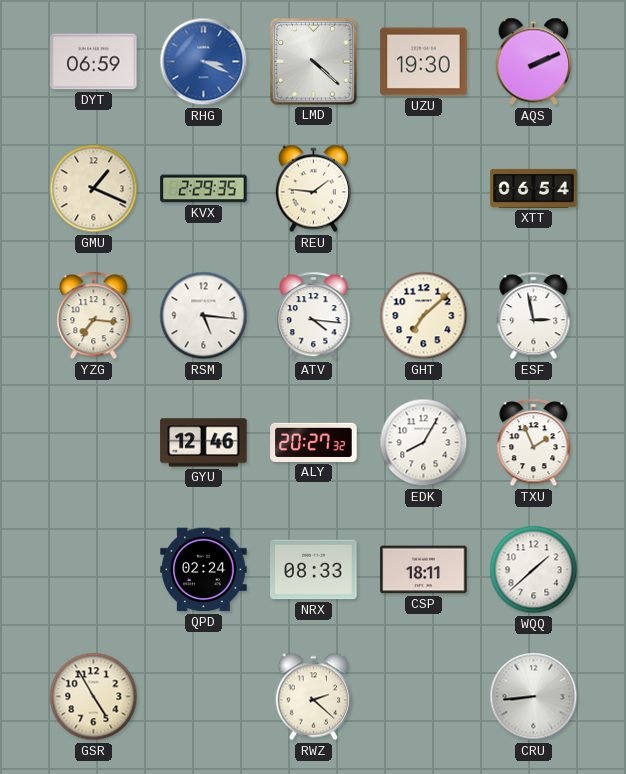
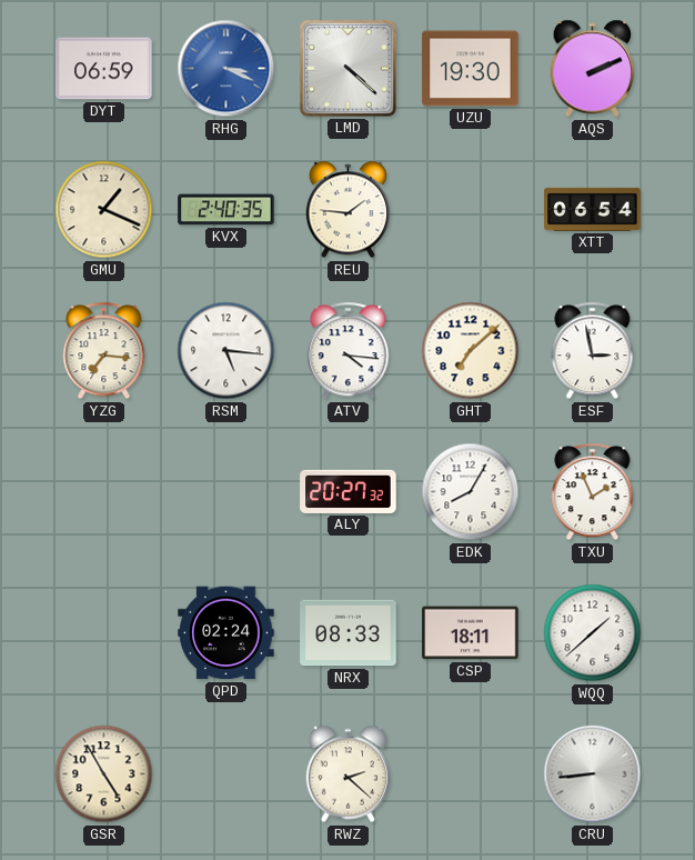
KVX: 2:29 -> 2:40
GYU: 12:46 -> none
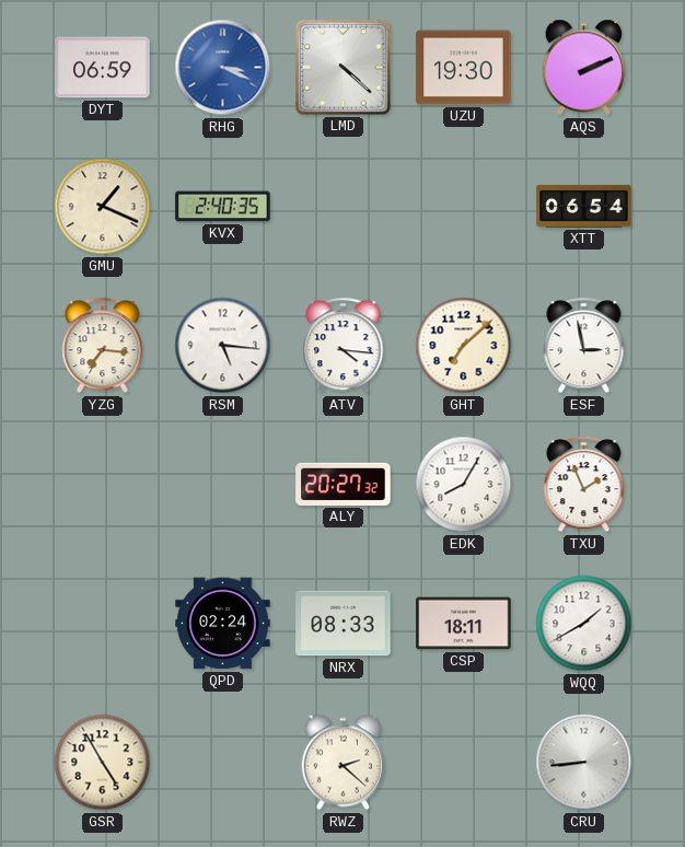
REU: 1:46 -> none
WQQ: 1:38 -> 1:40
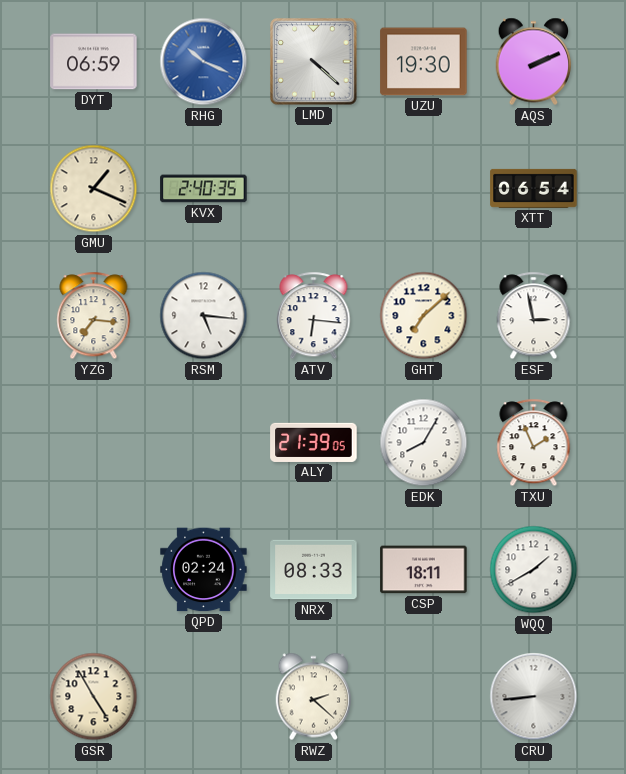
RHG: 3:19 -> 10:19
ATV: 4:16 -> 6:16
ALY: 20:27 -> 21:39
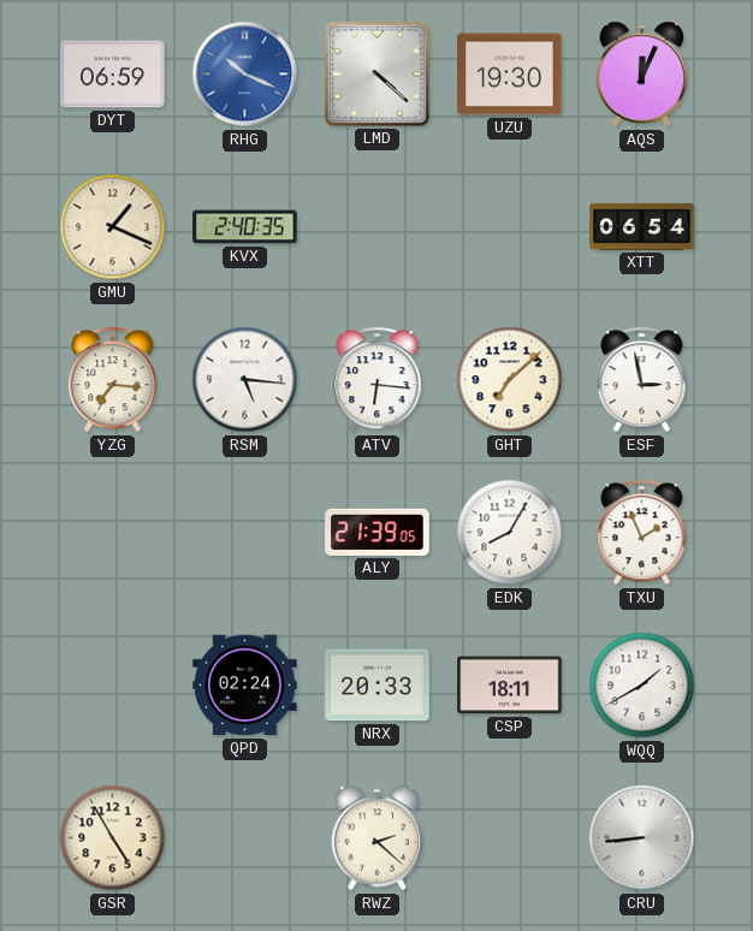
AQS: 2:11 -> 12:04
NRX: 08:33 -> 20:33
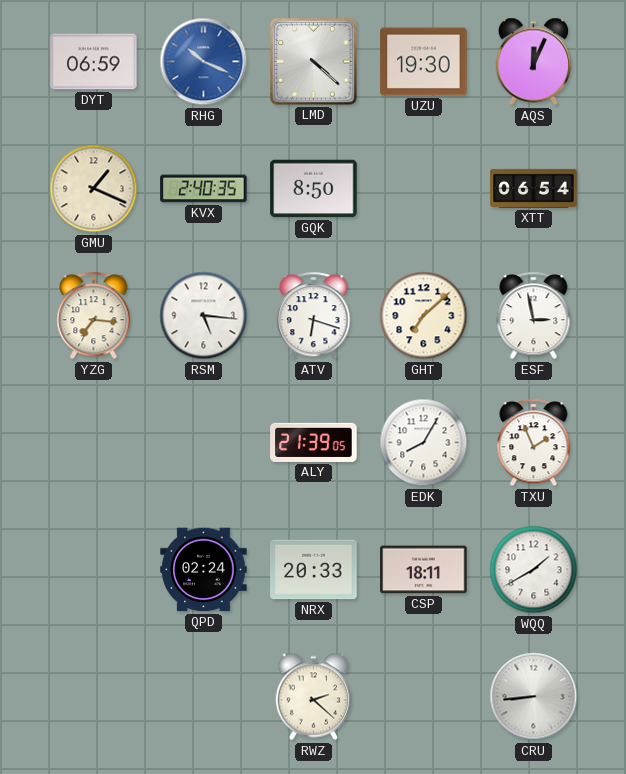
GQK: none -> 8:50
ATV: 6:16 -> 6:18
GSR: 4:55 -> none
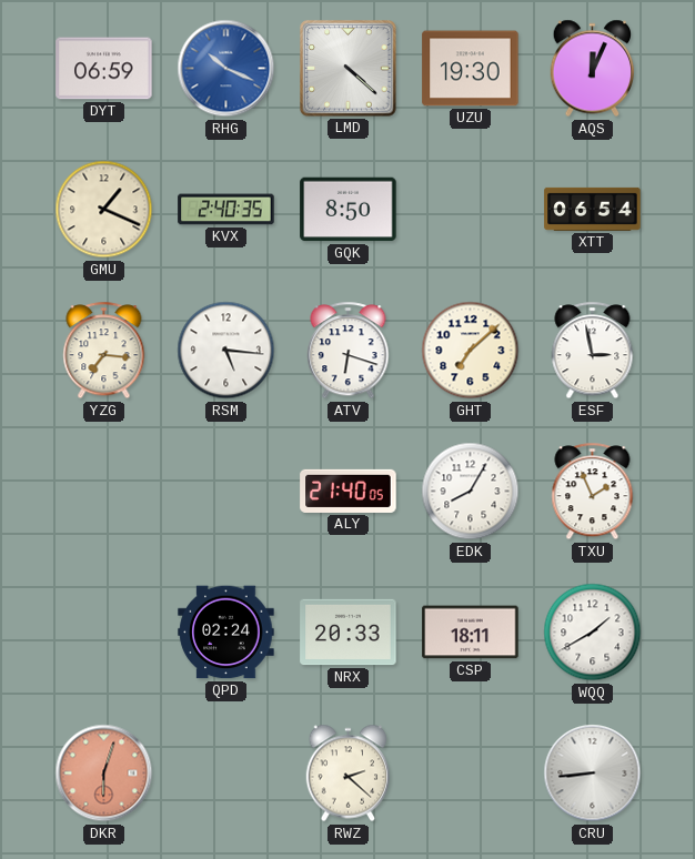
ALY: 21:39 -> 21:40
DKR: none -> 6:03
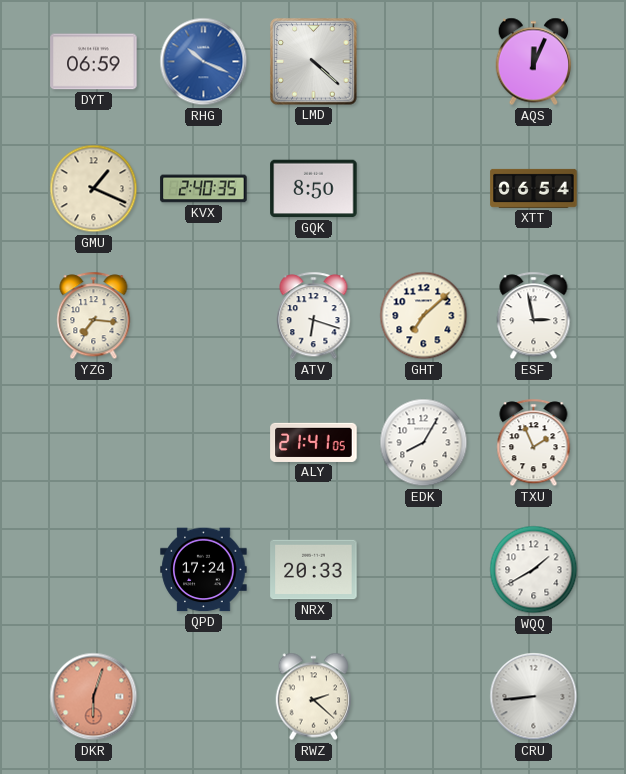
UZU: 19:30 -> none
RSM: 5:16 -> none
ALY: 21:40 -> 21:41
QPD: 02:24 -> 17:24
CSP: 18:11 -> none
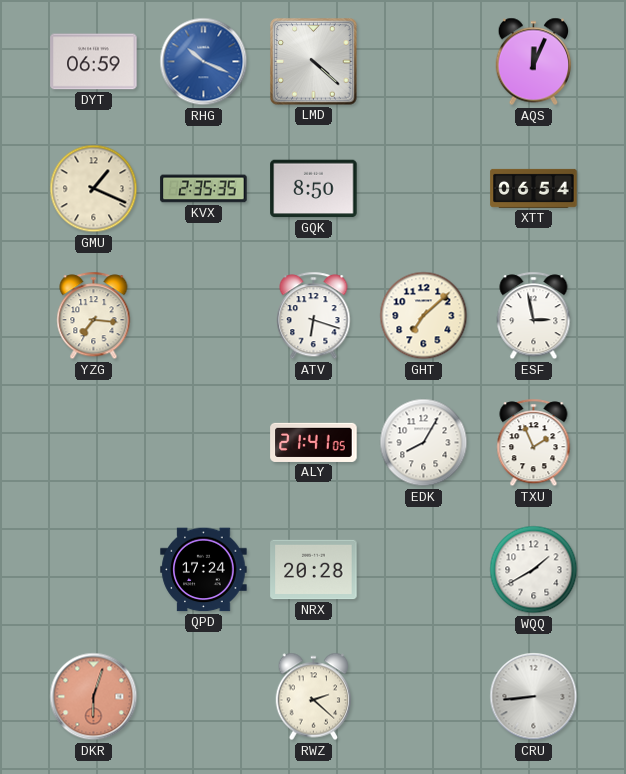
KVX: 2:40 -> 2:35
NRX: 20:33 -> 20:28
